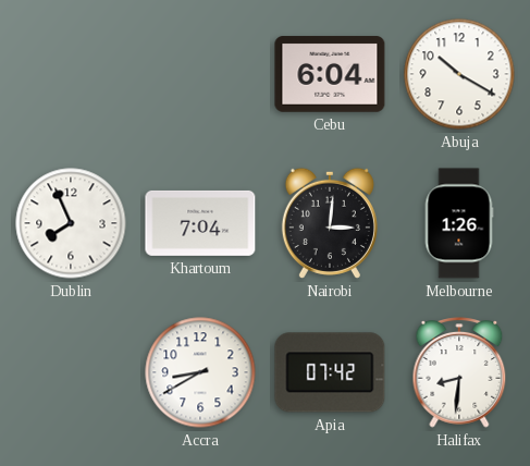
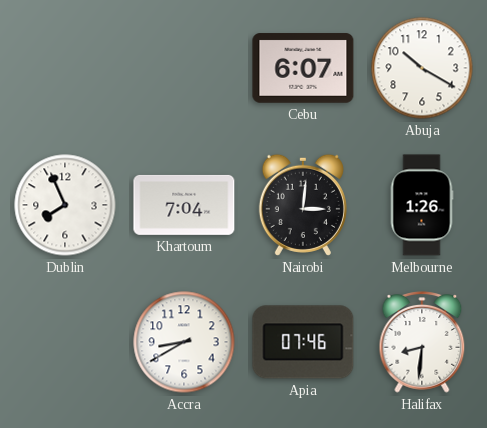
Cebu: 6:04 -> 6:07
Apia: 07:42 -> 07:46
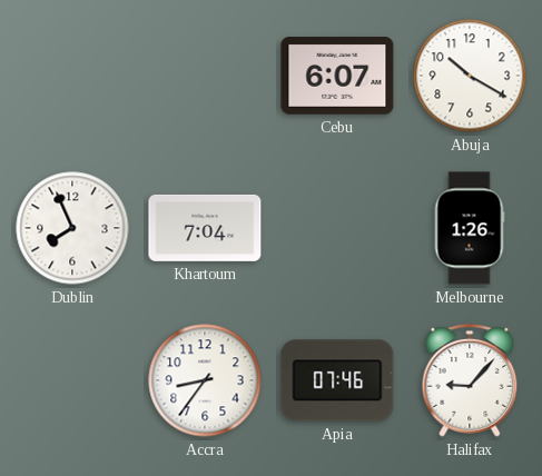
Nairobi: 3:01 -> none
Accra: 8:40 -> 8:36
Halifax: 8:31 -> 9:07
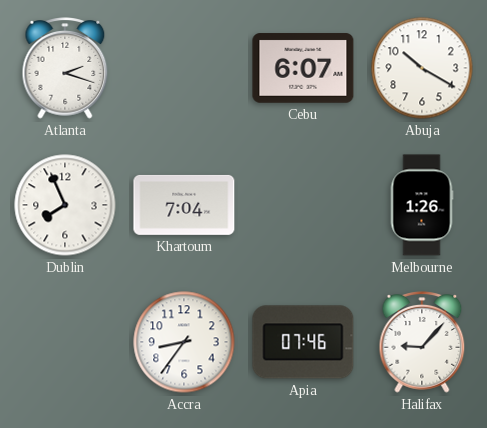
Atlanta: none -> 2:18
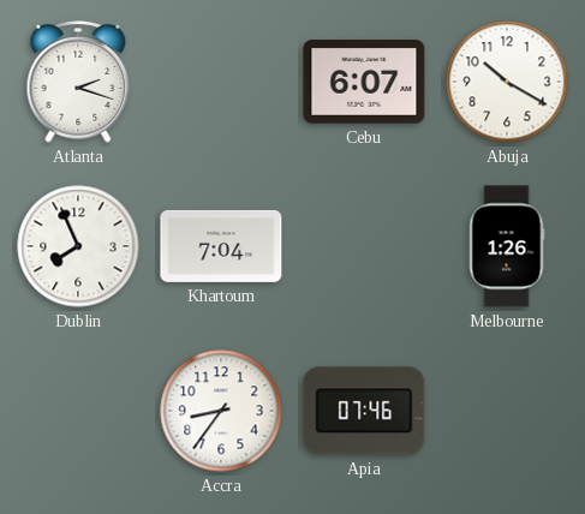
Halifax: 9:07 -> none
